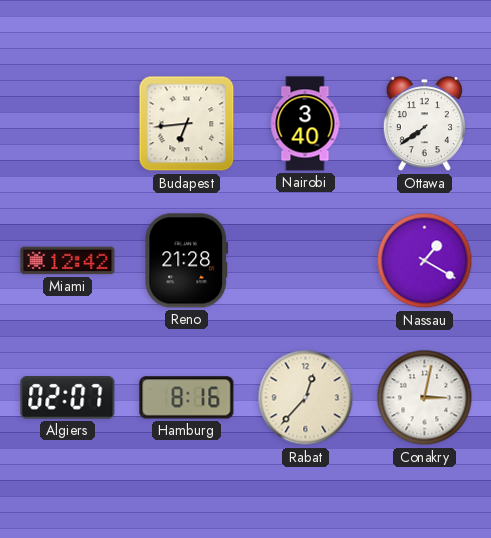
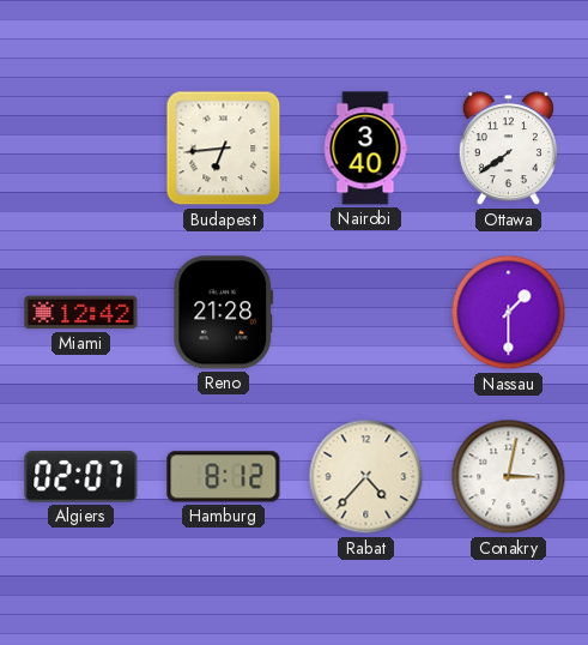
Nassau: 1:20 -> 1:30
Hamburg: 8:16 -> 8:12
Rabat: 12:37 -> 4:37
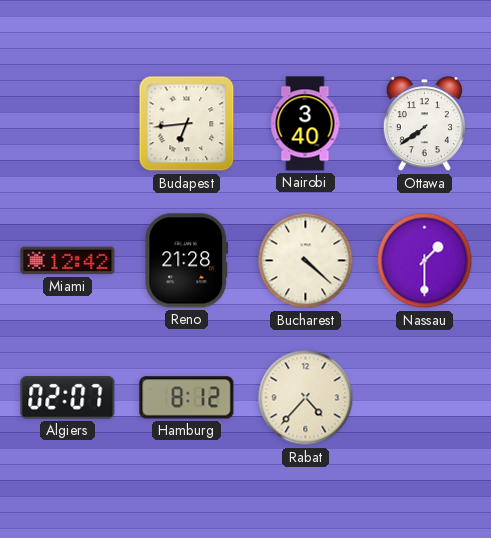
Bucharest: none -> 4:22
Conakry: 3:02 -> none
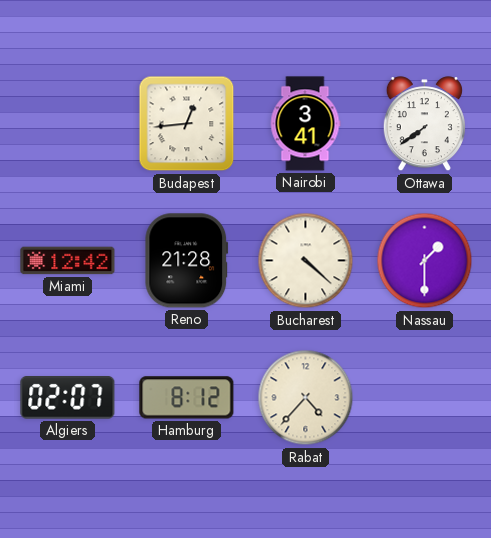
Budapest: 6:44 -> 12:44
Nairobi: 3:40 -> 3:41
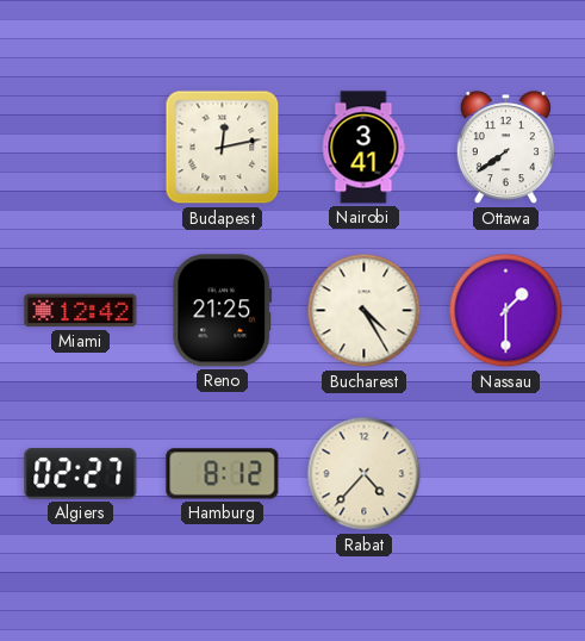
Budapest: 12:44 -> 12:13
Reno: 21:28 -> 21:25
Bucharest: 4:22 -> 4:25
Algiers: 02:07 -> 02:27
